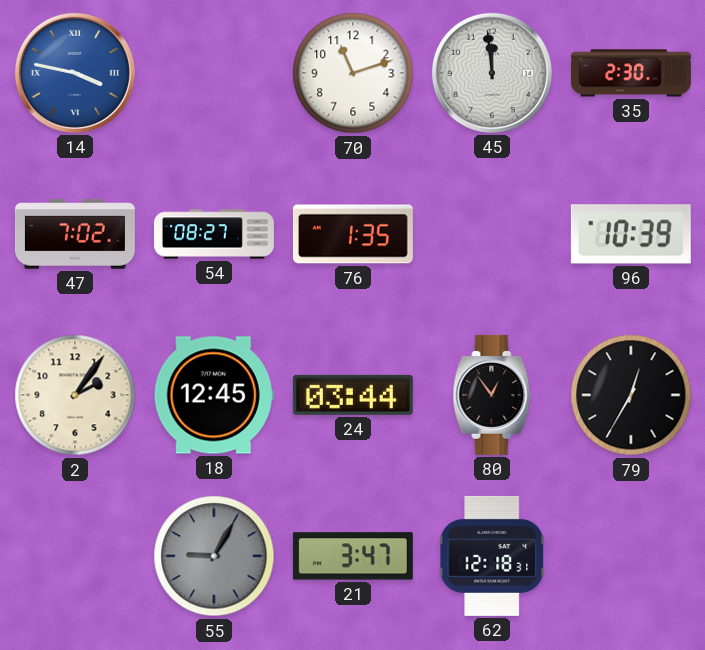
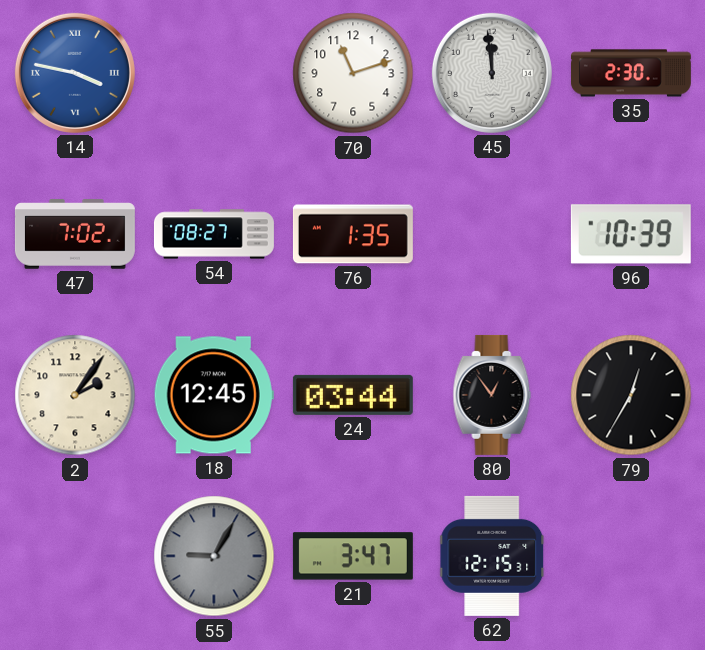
62: 12:18 -> 12:15
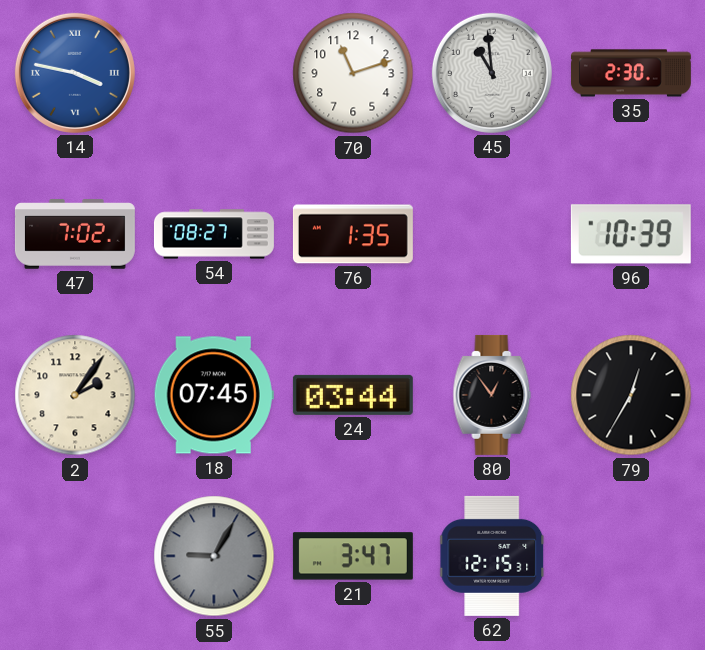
45: 11:59 -> 10:59
18: 12:45 -> 07:45
